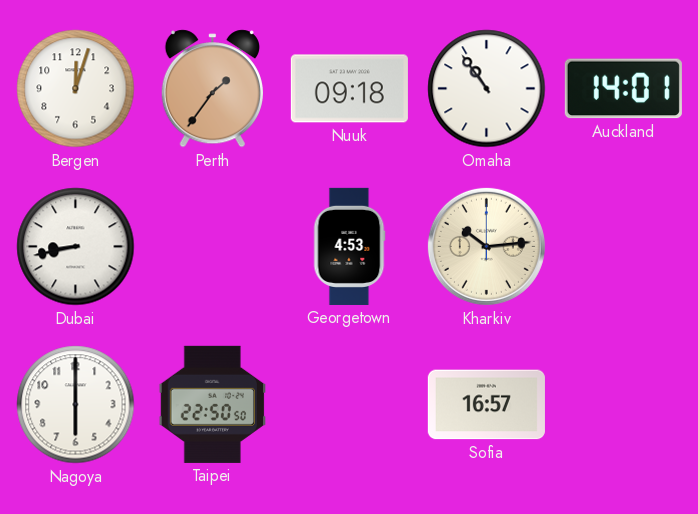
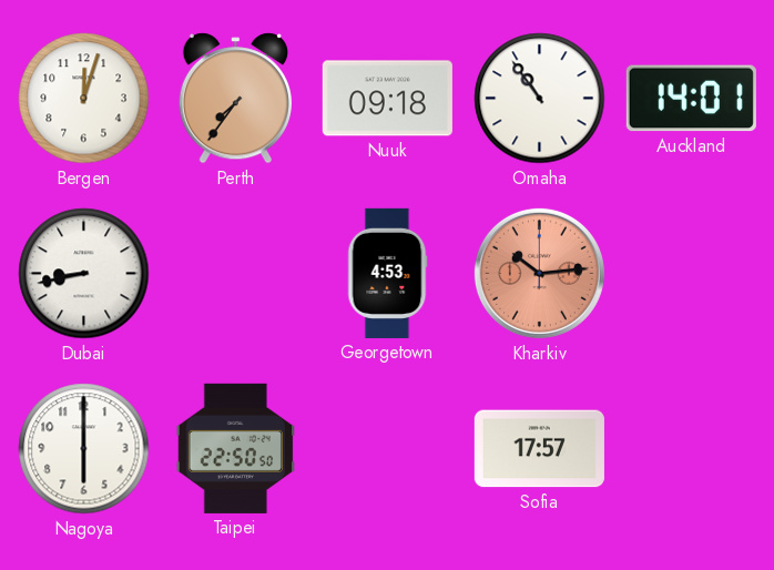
Perth: 1:36 -> 7:36
Kharkiv dial: cream -> salmon
Sofia: 16:57 -> 17:57
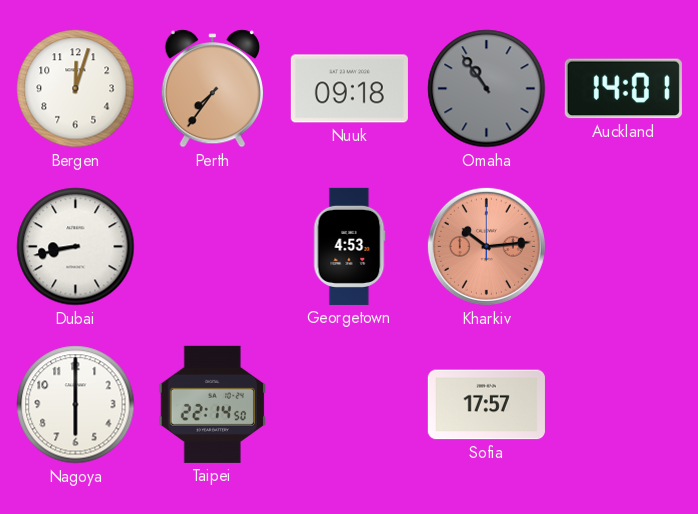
Omaha dial: white -> grey
Taipei: 22:50 -> 22:14
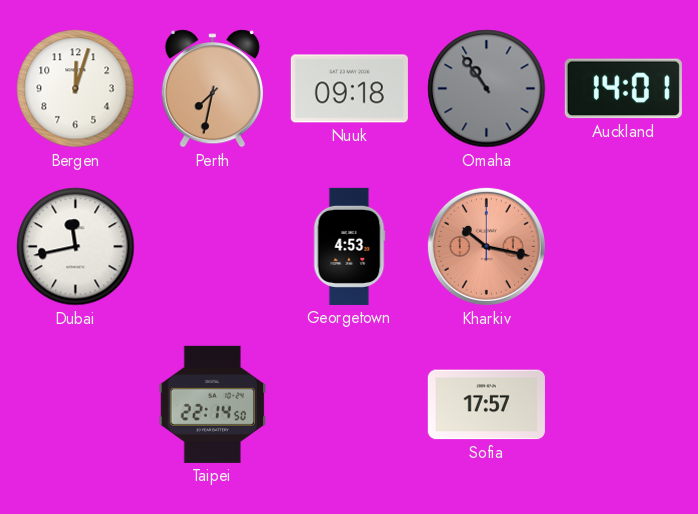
Perth: 7:36 -> 7:32
Dubai: 8:43 -> 11:43
Kharkiv: 10:14 -> 10:17
Nagoya: 6:00 -> none
